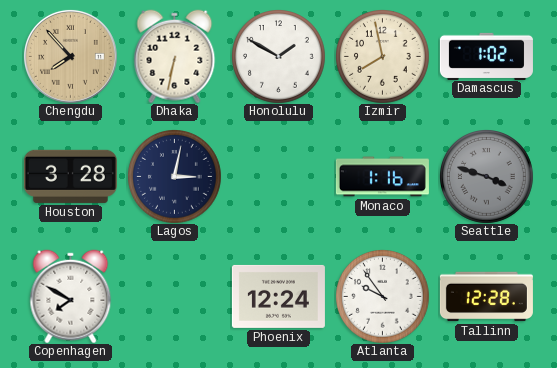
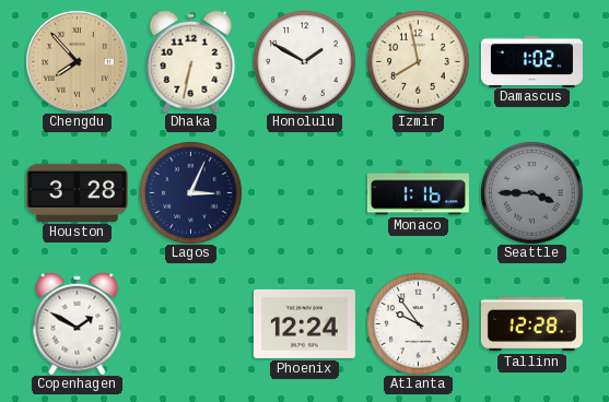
Lagos: 3:02 -> 3:04
Seattle: 3:48 -> 3:45
Copenhagen: 7:50 -> 1:50
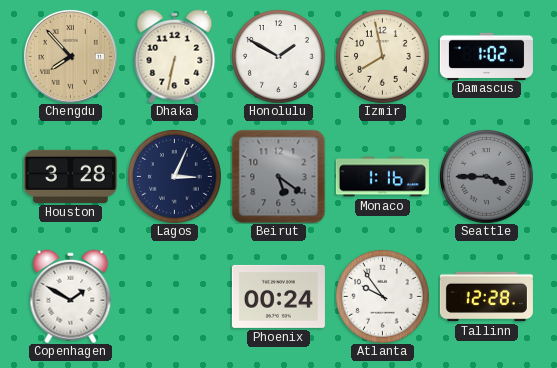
Beirut: none -> 5:21
Phoenix: 12:24 -> 00:24
